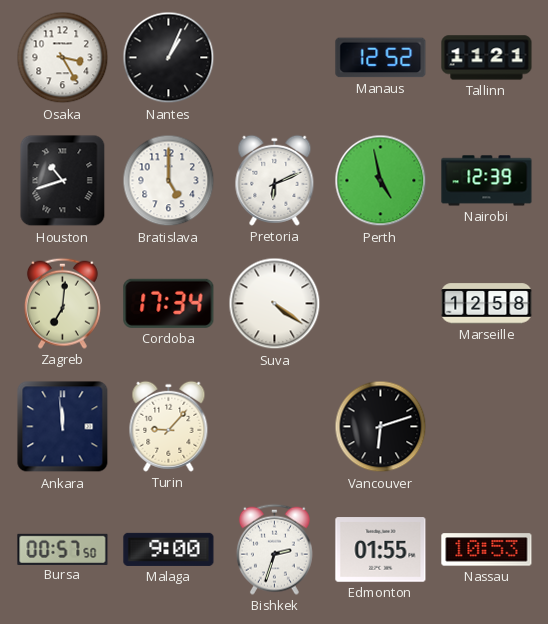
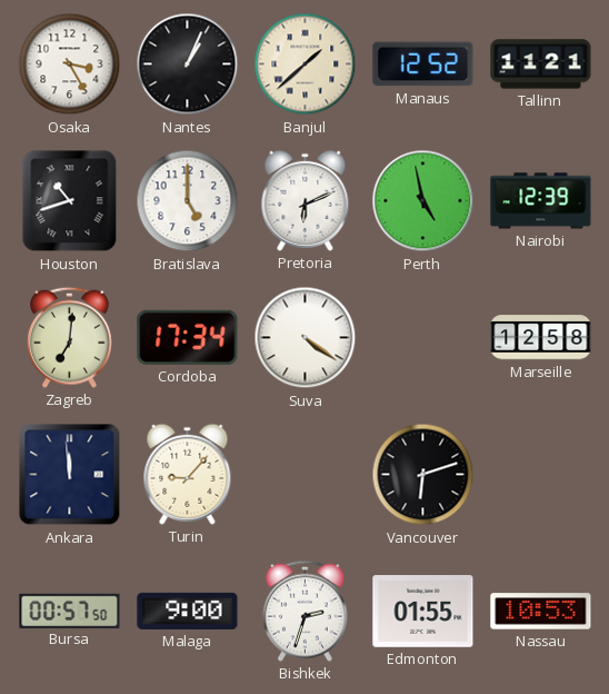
Banjul: none -> 1:38
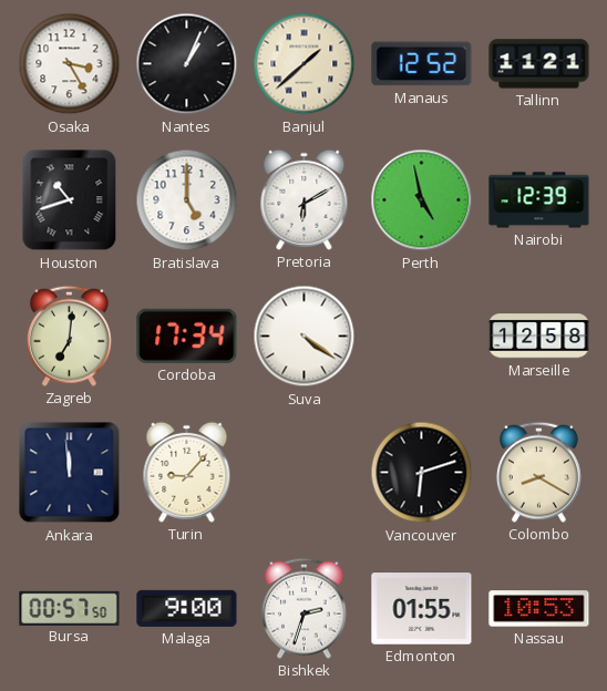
Pretoria: 6:11 -> 6:10
Colombo: none -> 8:20
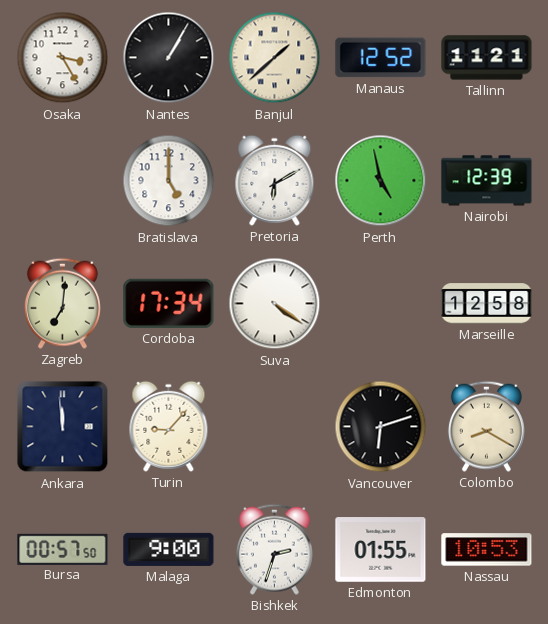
Nantes: 1:04 -> 1:05
Houston: 10:42 -> none
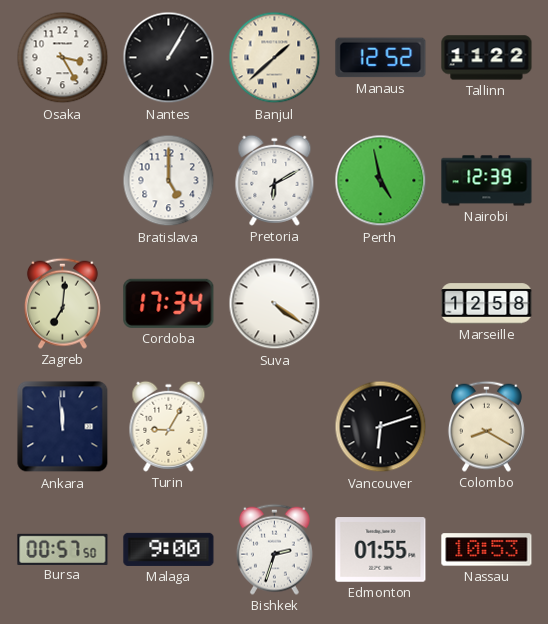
Tallinn: 11:21 -> 11:22
Turin: 9:07 -> 9:05
